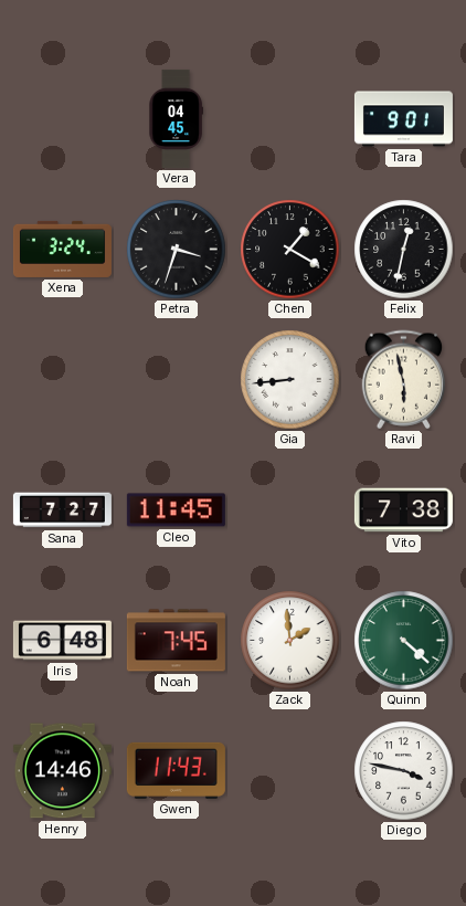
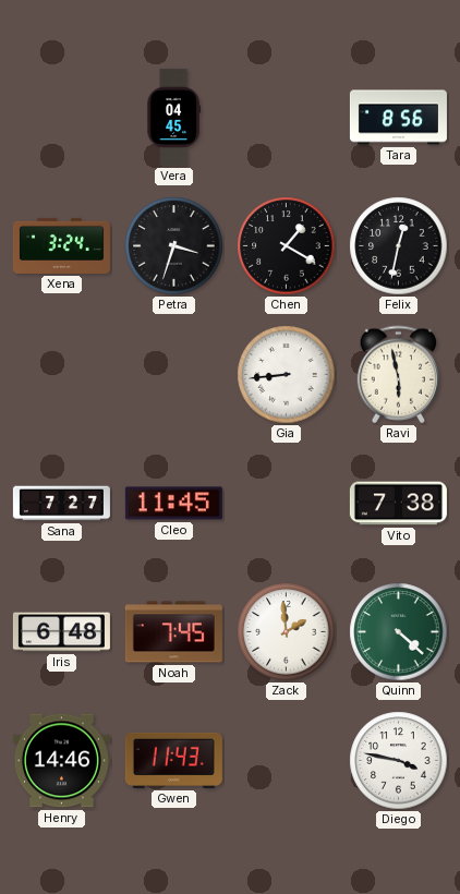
Tara: 9:01 -> 8:56
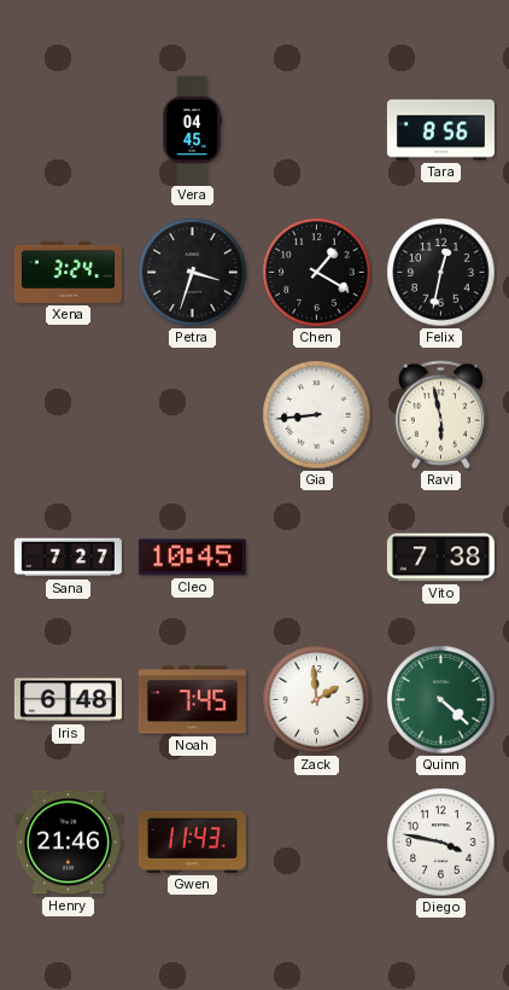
Cleo: 11:45 -> 10:45
Henry: 14:46 -> 21:46
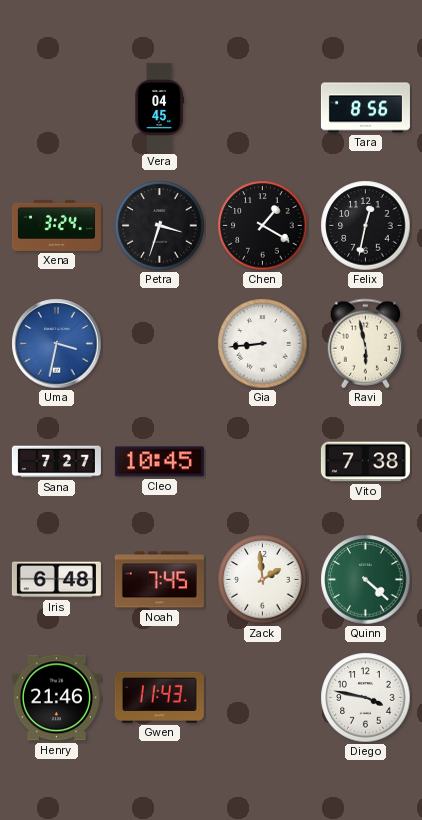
Uma: none -> 3:32
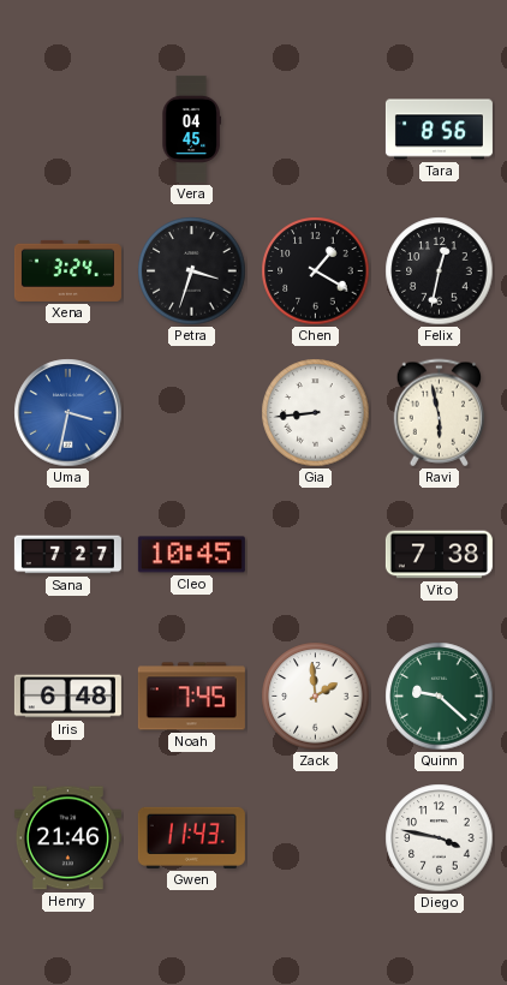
Quinn: 4:22 -> 9:22
